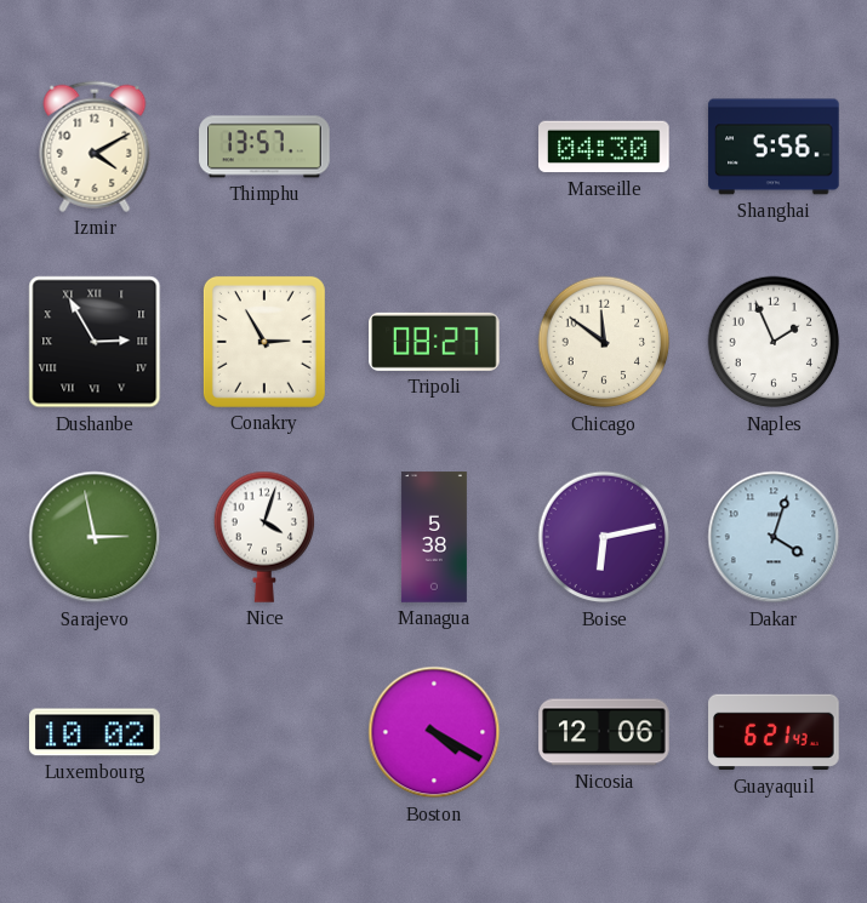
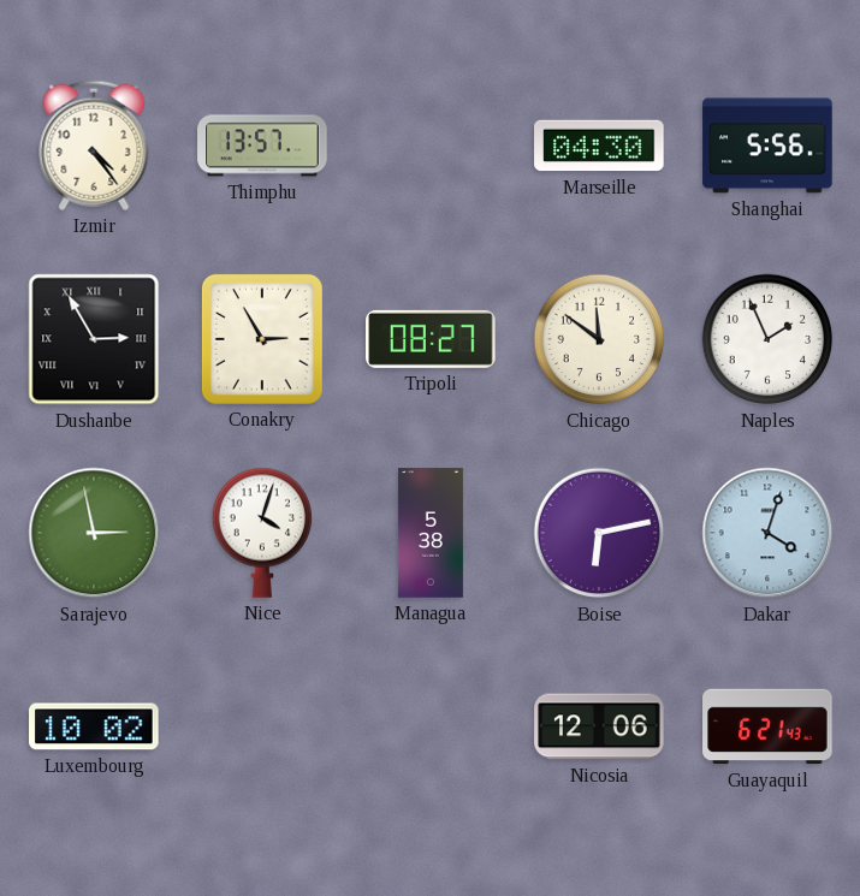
Izmir: 4:10 -> 4:24
Boston: 4:20 -> none
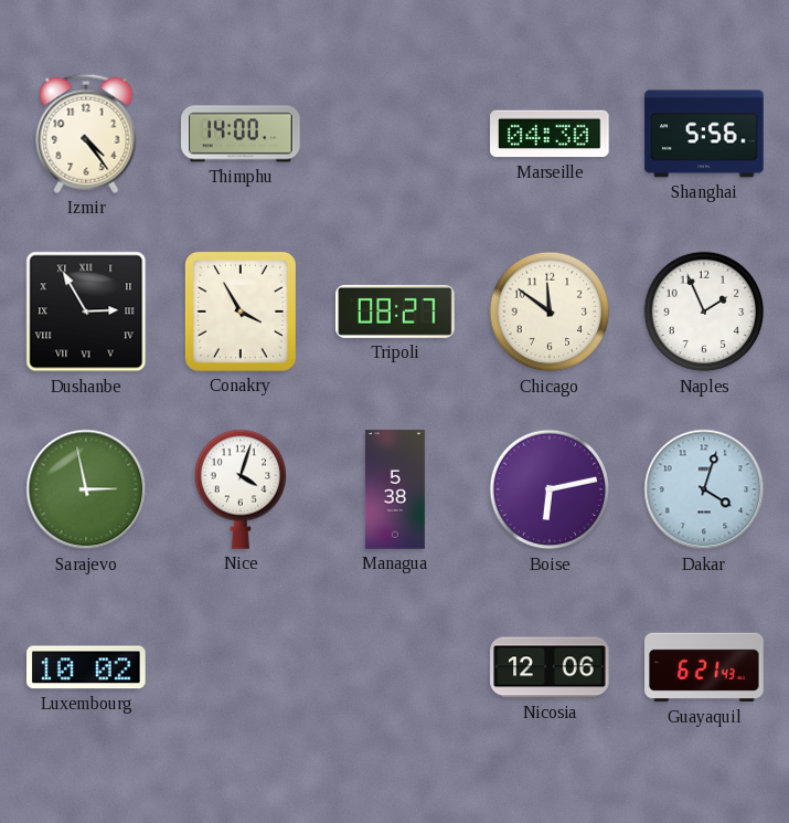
Thimphu: 13:57 -> 14:00
Conakry: 2:55 -> 3:55
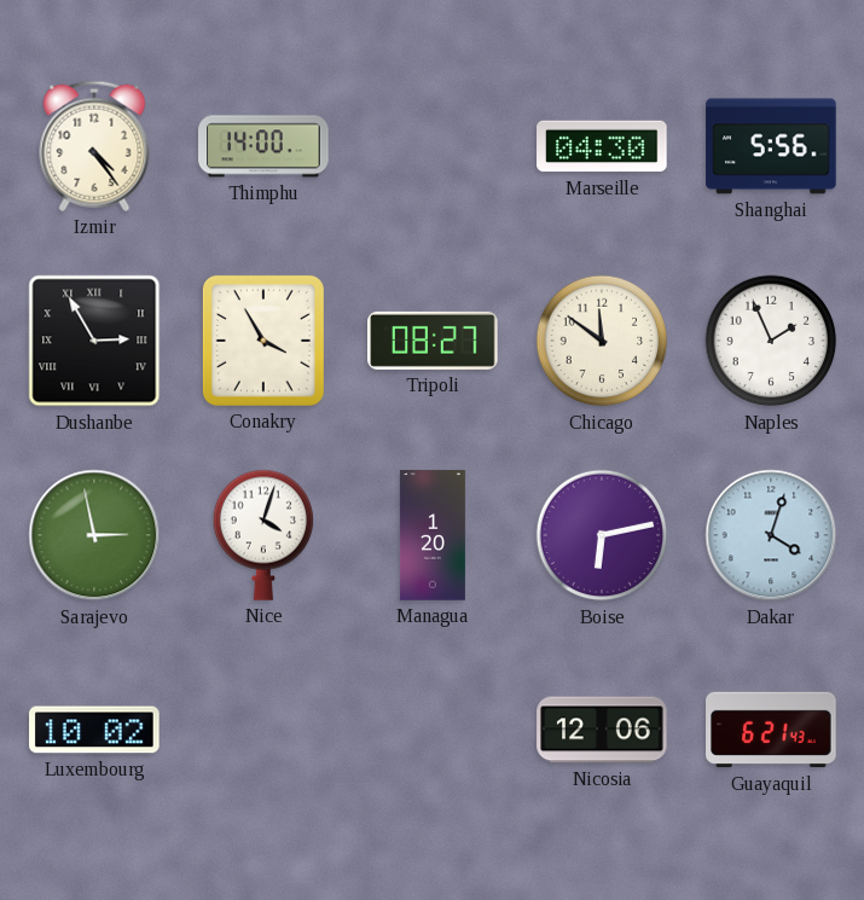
Managua: 5:38 -> 1:20
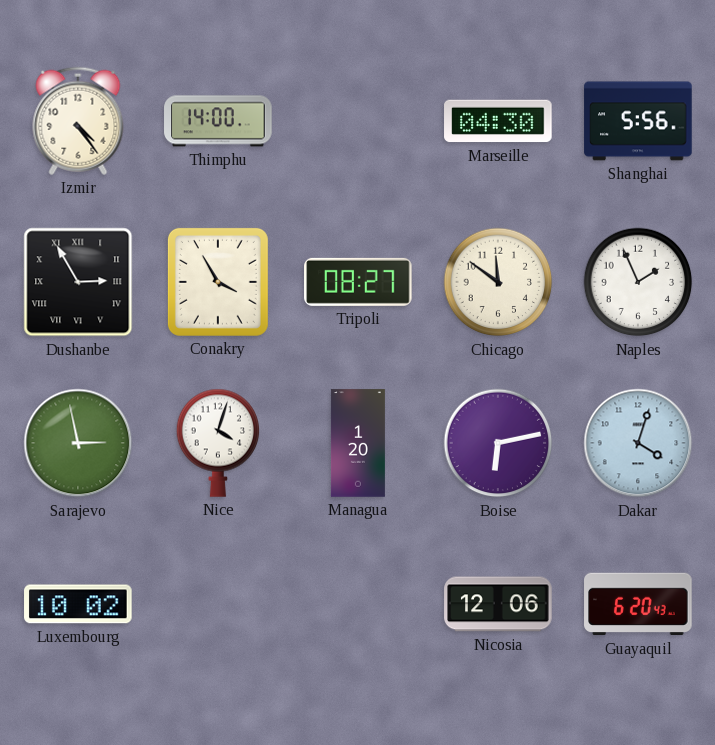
Guayaquil: 6:21 -> 6:20
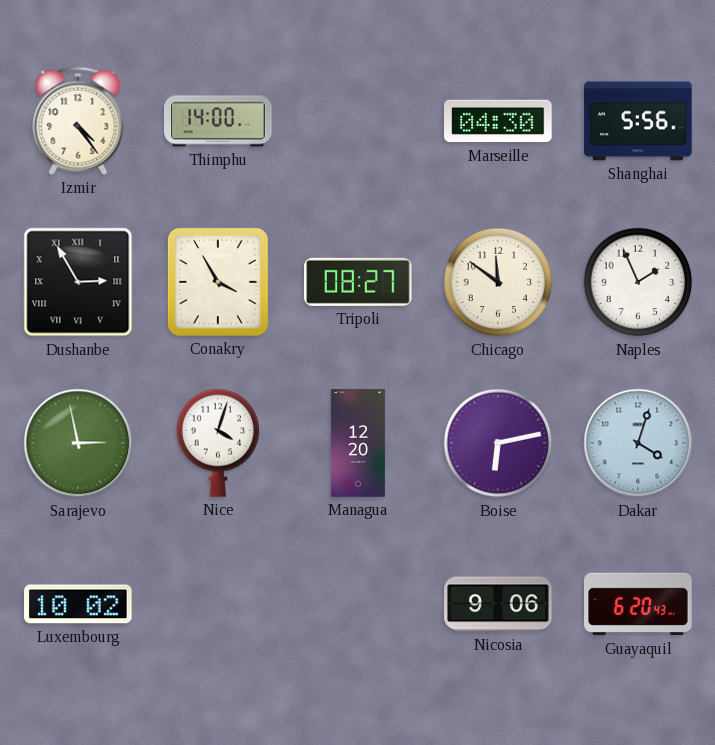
Managua: 1:20 -> 12:20
Nicosia: 12:06 -> 9:06
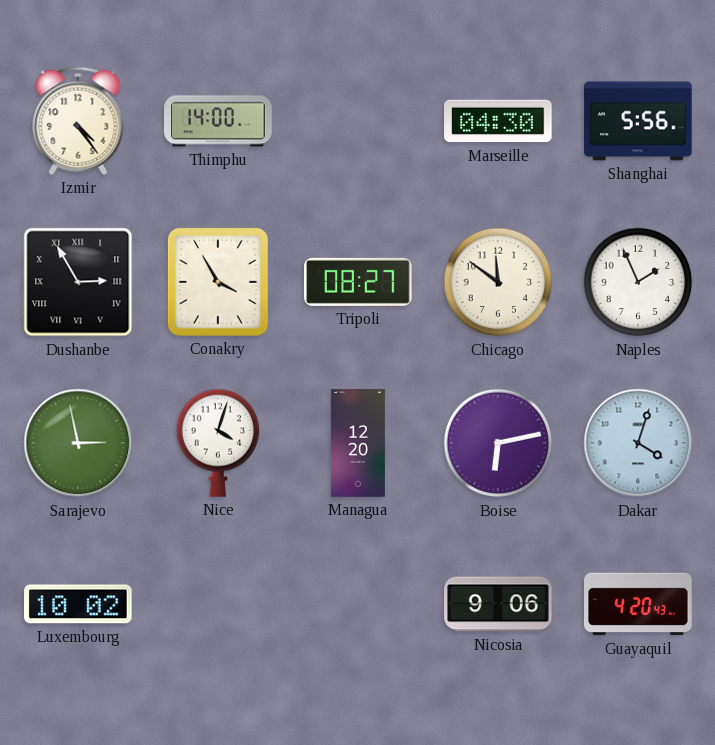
Guayaquil: 6:20 -> 4:20
